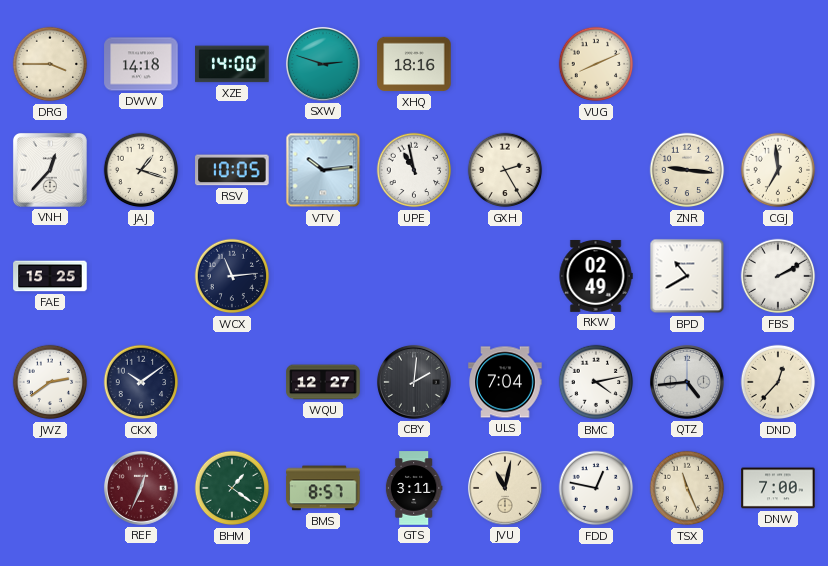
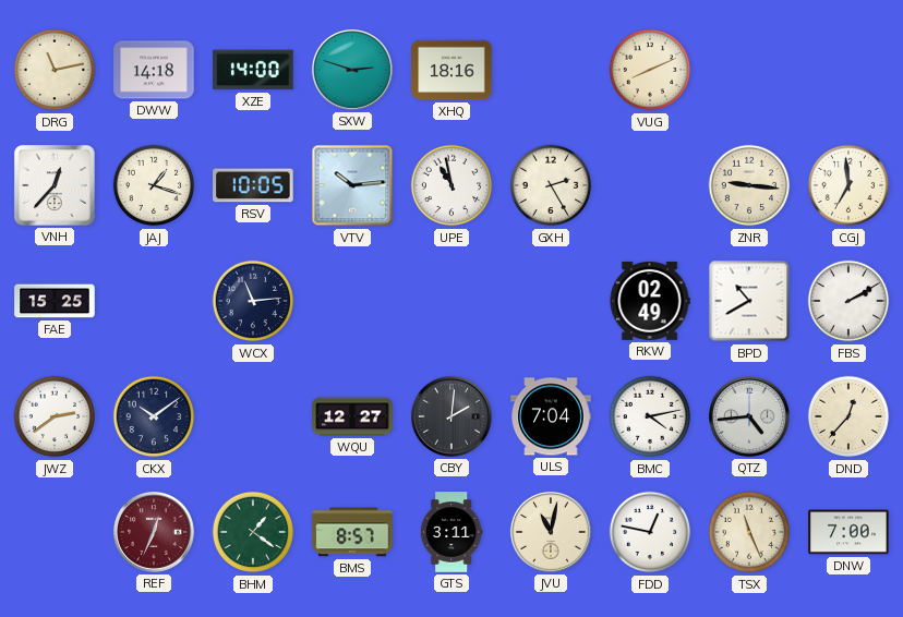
DRG: 3:45 -> 11:13
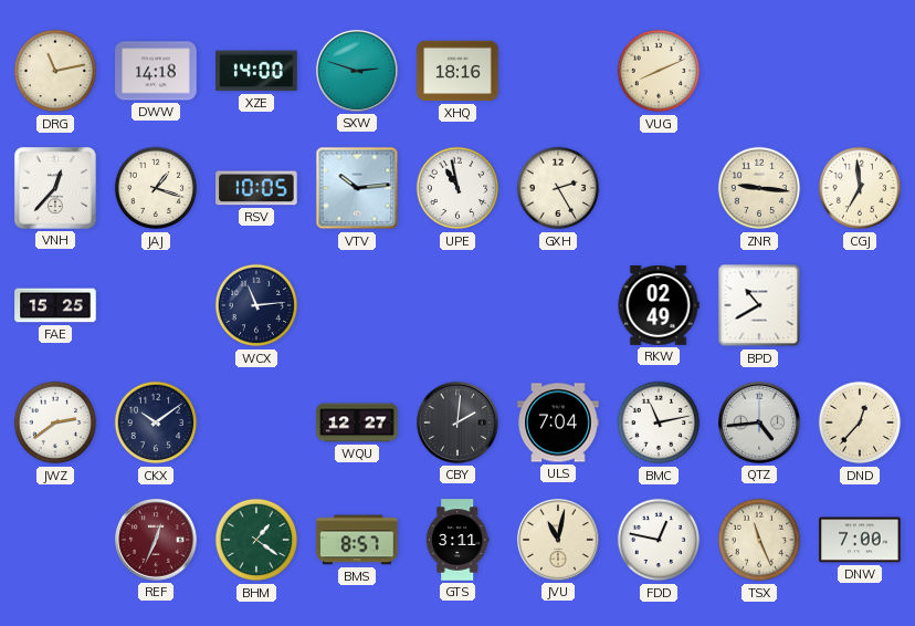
FBS: 2:10 -> none
BMC: 4:13 -> 11:13
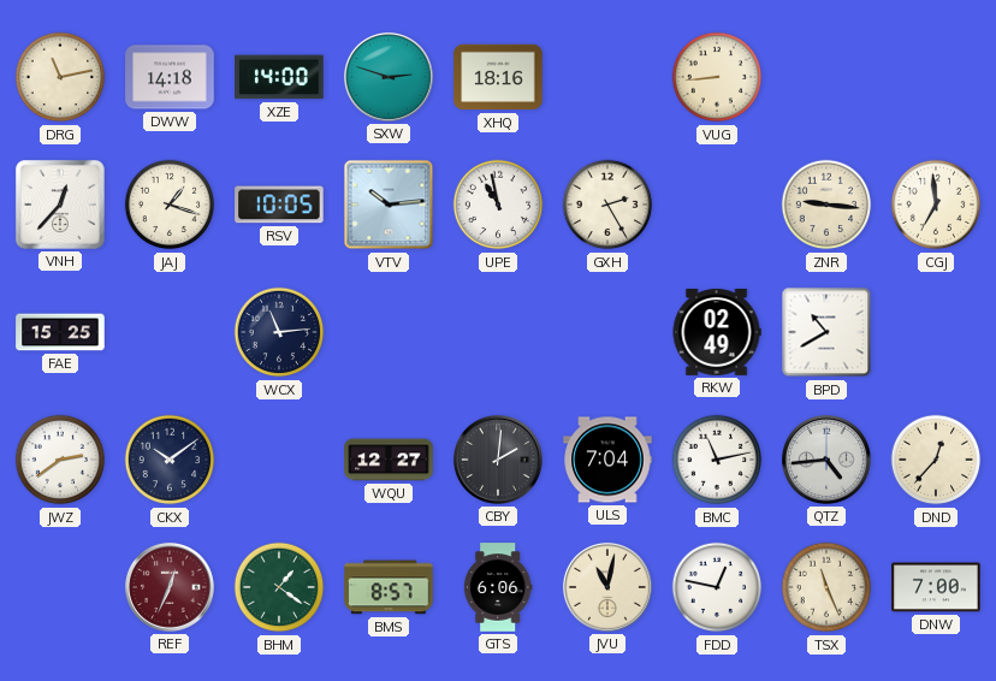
VUG: 8:11 -> 8:44
GTS: 3:11 -> 6:06
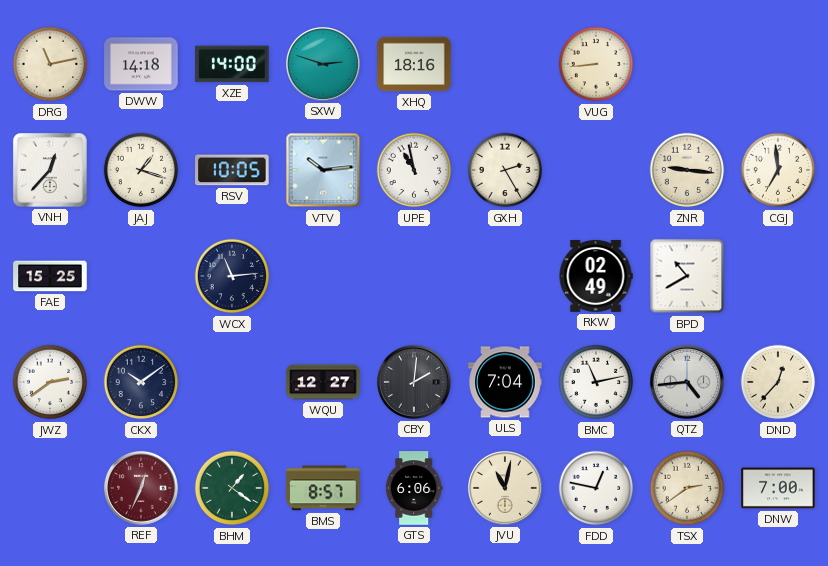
TSX: 11:26 -> 2:39
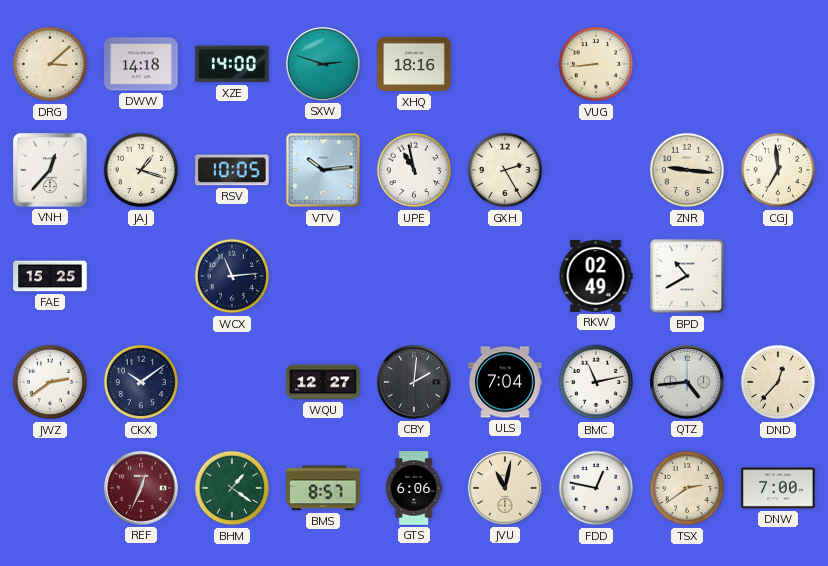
DRG: 11:13 -> 3:08
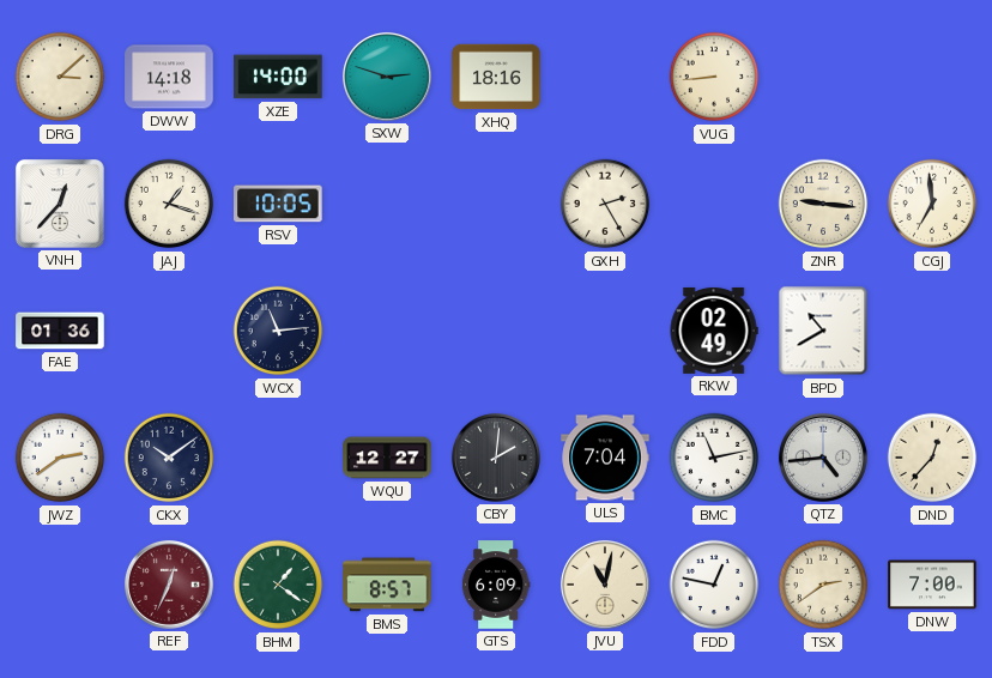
VTV: 10:14 -> none
UPE: 10:58 -> none
FAE: 15:25 -> 01:36
GTS: 6:06 -> 6:09
